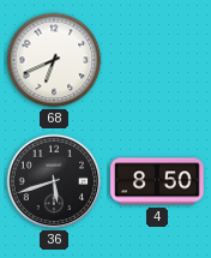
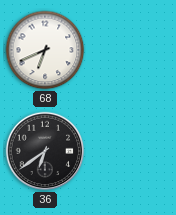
36: 5:42 -> 6:39
4: 8:50 -> none
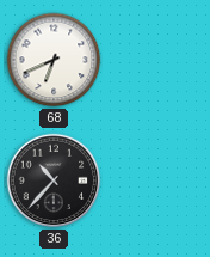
36: 6:39 -> 10:37
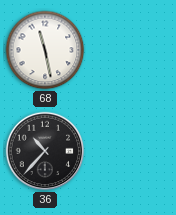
68: 6:41 -> 11:28
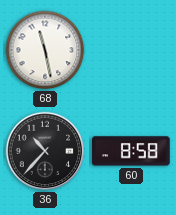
60: none -> 8:58
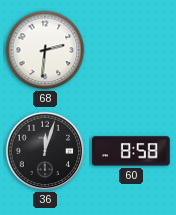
68: 11:28 -> 2:31
36: 10:37 -> 12:03
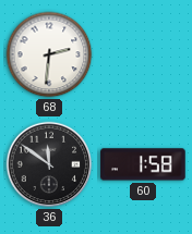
36: 12:03 -> 11:51
60: 8:58 -> 1:58
